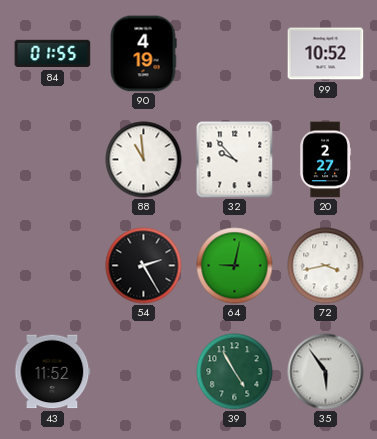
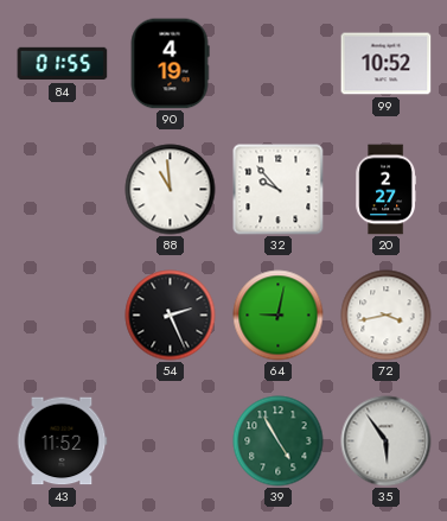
54: 2:25 -> 2:26
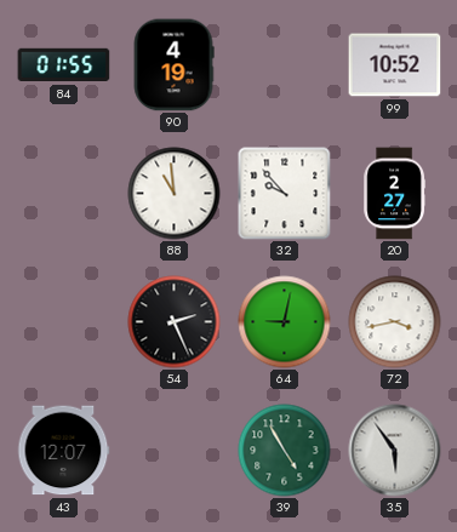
43: 11:52 -> 12:07
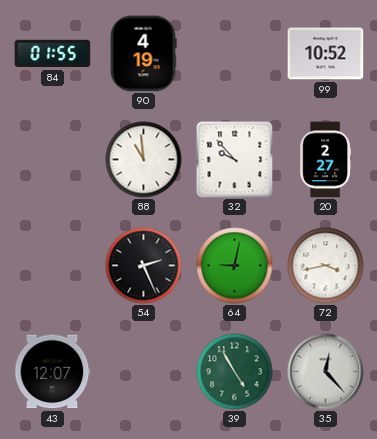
35: 5:54 -> 12:23
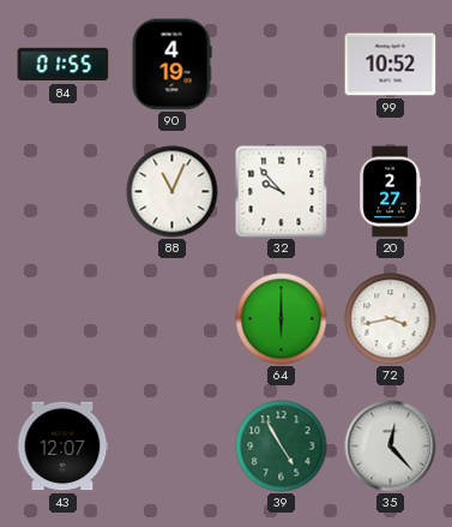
88: 10:59 -> 11:04
54: 2:26 -> none
64: 9:02 -> 6:00
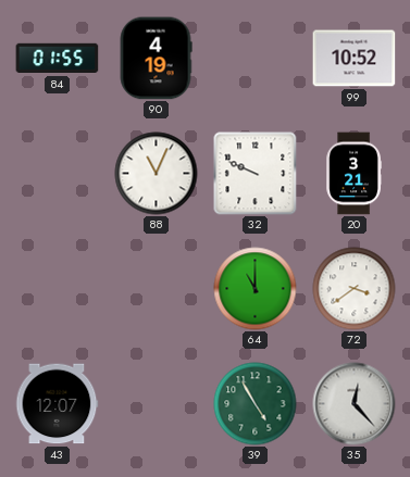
32: 9:53 -> 9:49
20: 2:27 -> 3:21
64: 6:00 -> 11:00
72: 3:43 -> 3:39
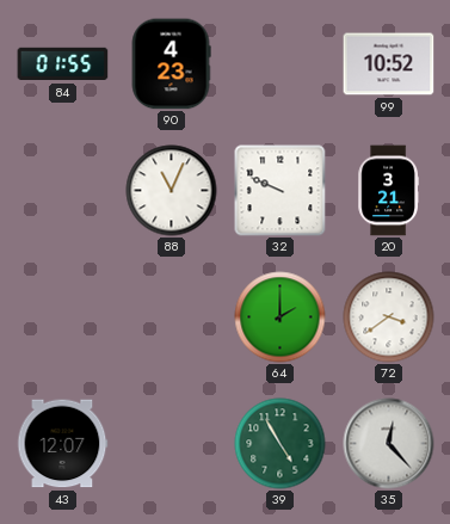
90: 4:19 -> 4:23
64: 11:00 -> 2:00
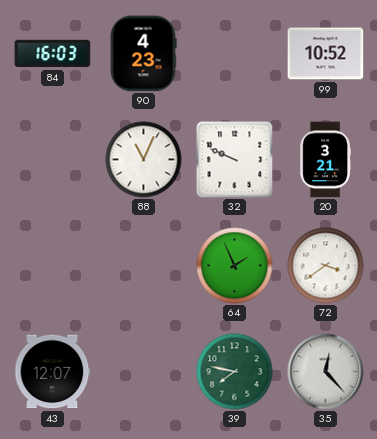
84: 01:55 -> 16:03
64: 2:00 -> 1:56
39: 4:55 -> 7:47
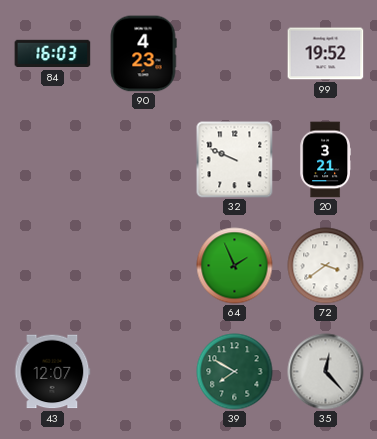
99: 10:52 -> 19:52
88: 11:04 -> none
39: 7:47 -> 7:50
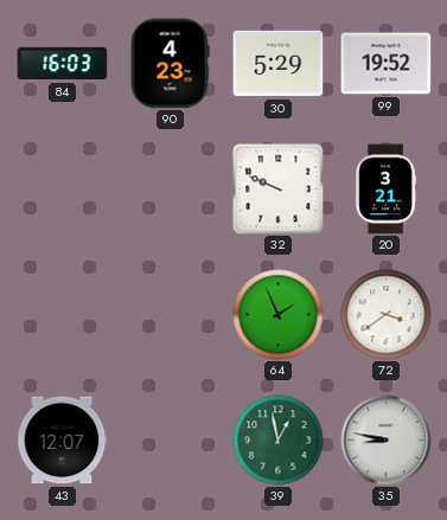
30: none -> 5:29
39: 7:50 -> 12:58
35: 12:23 -> 8:47
